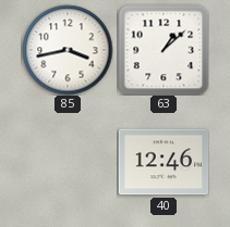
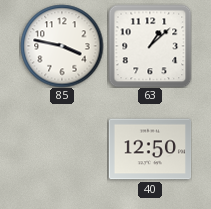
85: 3:43 -> 3:47
40: 12:46 -> 12:50
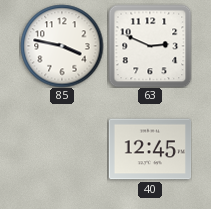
63: 1:08 -> 2:49
40: 12:50 -> 12:45
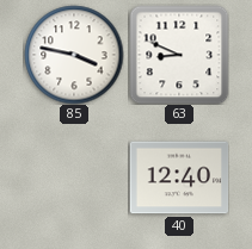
63: 2:49 -> 8:49
40: 12:45 -> 12:40
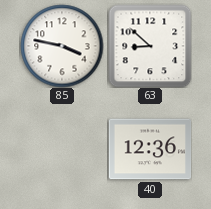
63: 8:49 -> 8:52
40: 12:40 -> 12:36
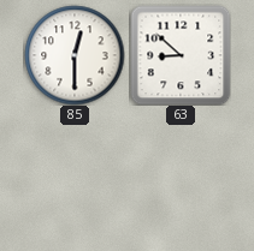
85: 3:47 -> 12:30
40: 12:36 -> none
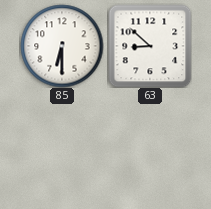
85: 12:30 -> 6:30
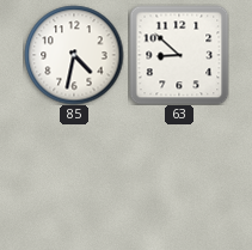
85: 6:30 -> 4:32
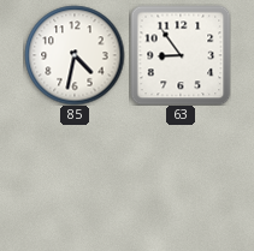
63: 8:52 -> 8:54
